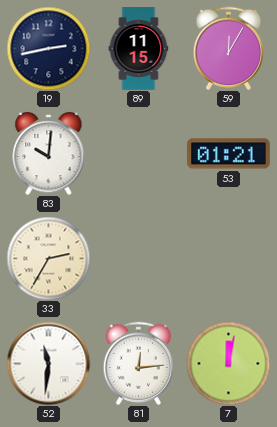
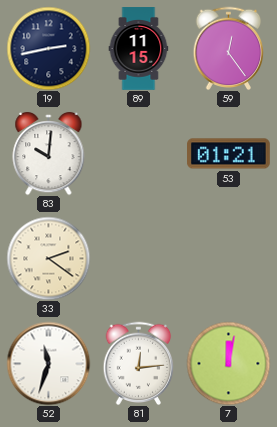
59: 12:05 -> 12:24
33: 2:35 -> 2:21
52: 11:31 -> 11:33
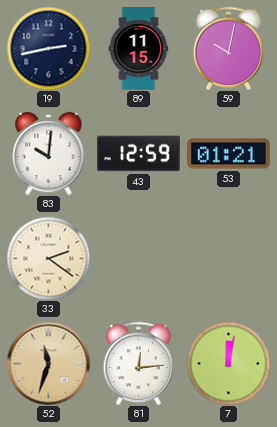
59: 12:24 -> 10:02
43: none -> 12:59
52 dial: white -> champagne
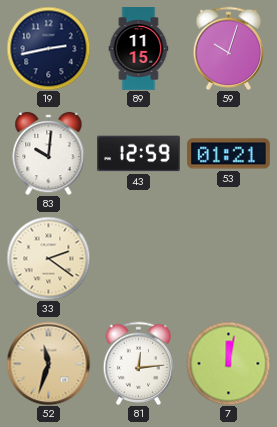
59: 10:02 -> 10:03
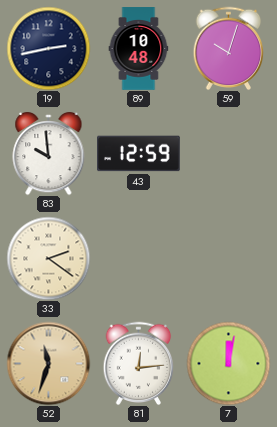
89: 11:15 -> 10:48
83: 10:01 -> 9:59
53: 01:21 -> none
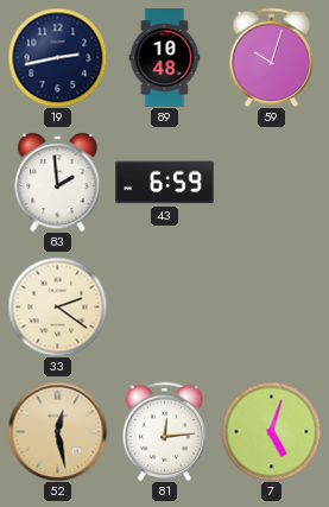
83: 9:59 -> 1:59
43: 12:59 -> 6:59
52: 11:33 -> 12:28
7: 12:02 -> 5:03
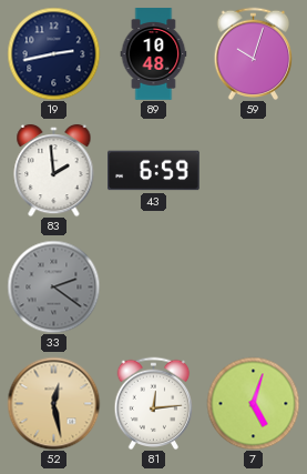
33 dial: cream -> grey
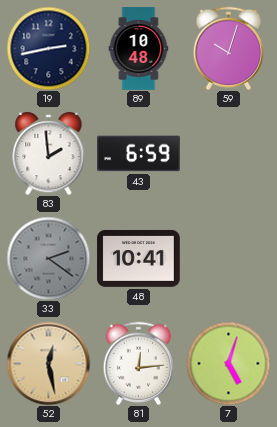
48: none -> 10:41
